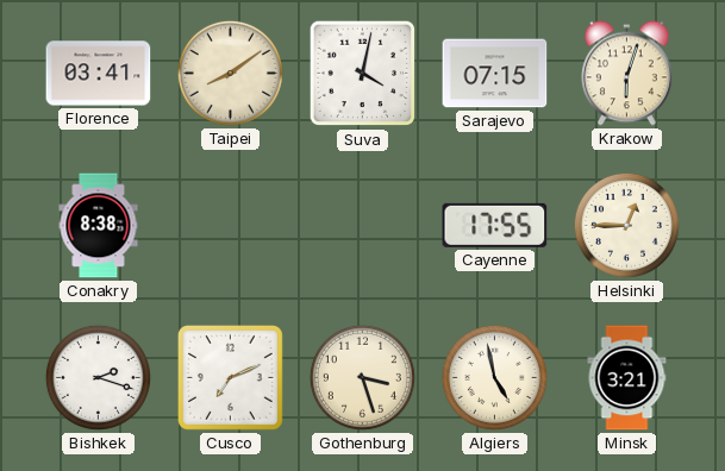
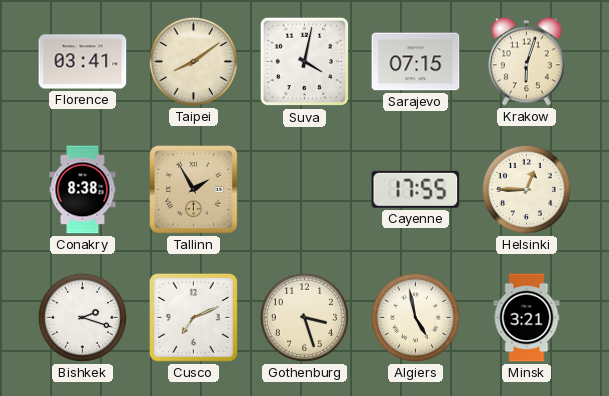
Tallinn: none -> 1:55
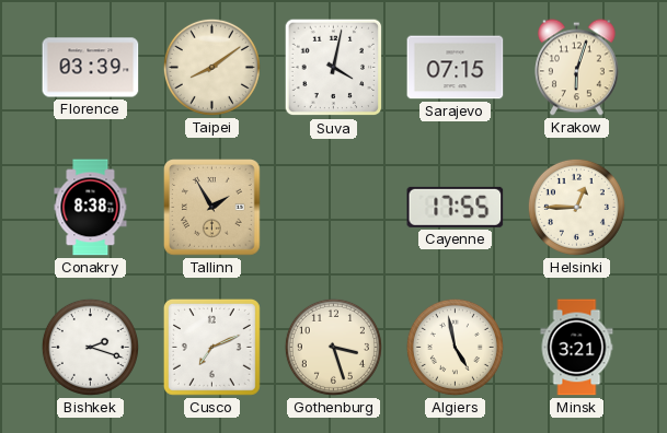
Florence: 03:41 -> 03:39
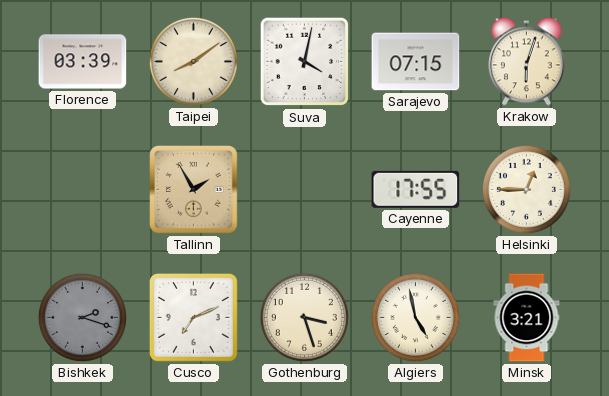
Conakry: 8:38 -> none
Bishkek dial: white -> grey
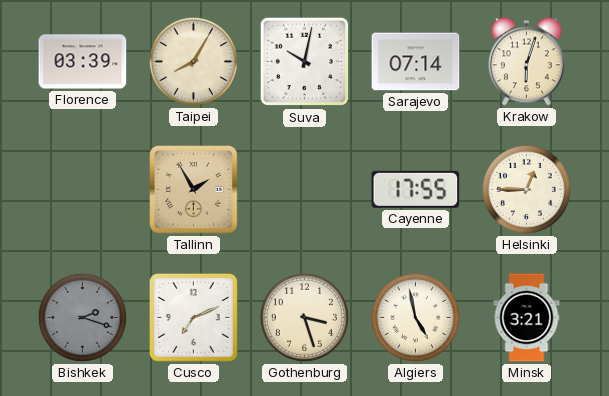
Taipei: 8:09 -> 8:05
Suva: 4:02 -> 10:02
Sarajevo: 07:15 -> 07:14
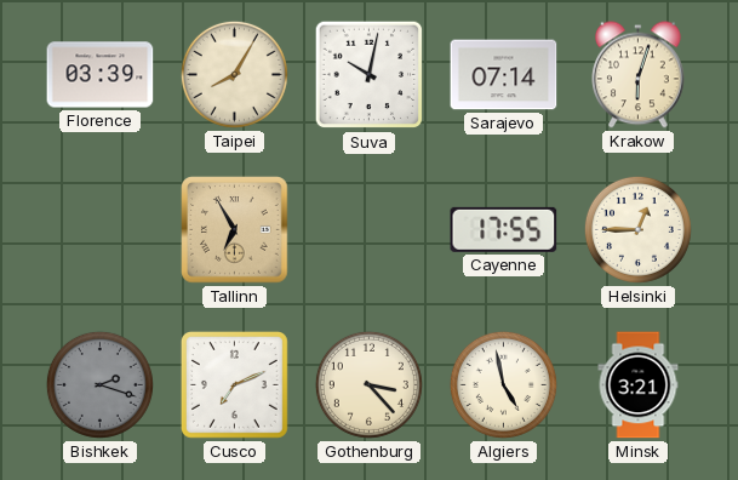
Tallinn: 1:55 -> 6:55
Gothenburg: 3:27 -> 3:23
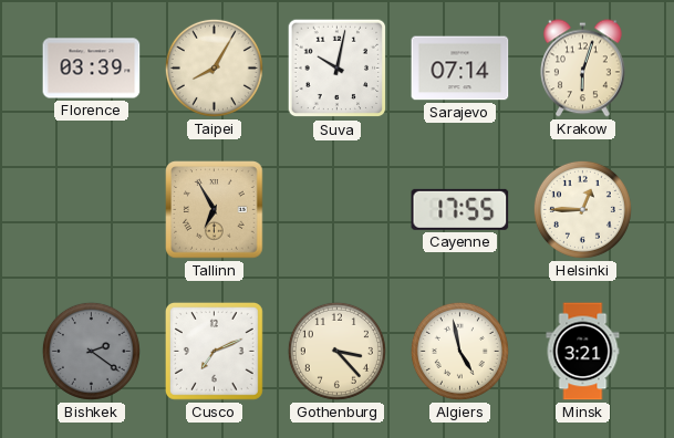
Bishkek: 2:18 -> 2:21
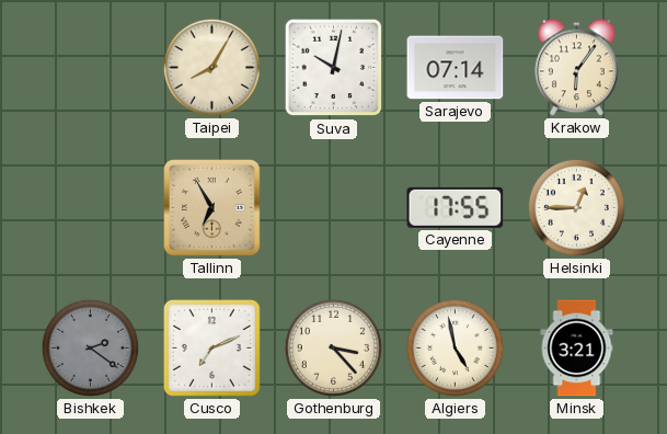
Florence: 03:39 -> none
Krakow: 6:03 -> 6:06
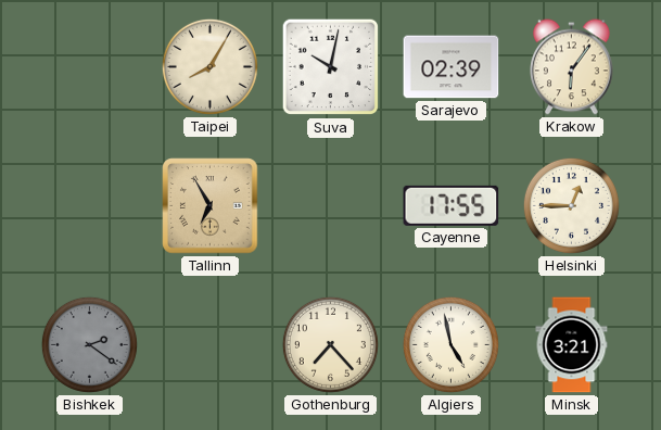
Sarajevo: 07:14 -> 02:39
Cusco: 7:11 -> none
Gothenburg: 3:23 -> 7:23
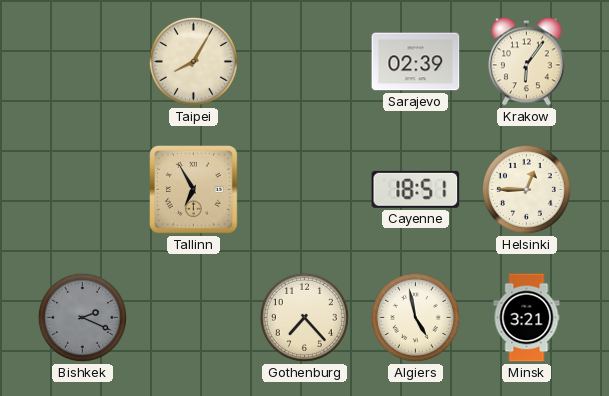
Suva: 10:02 -> none
Cayenne: 17:55 -> 18:51
Bishkek: 2:21 -> 2:19
